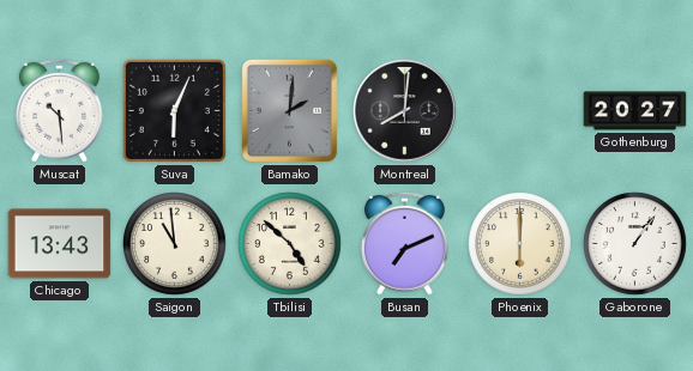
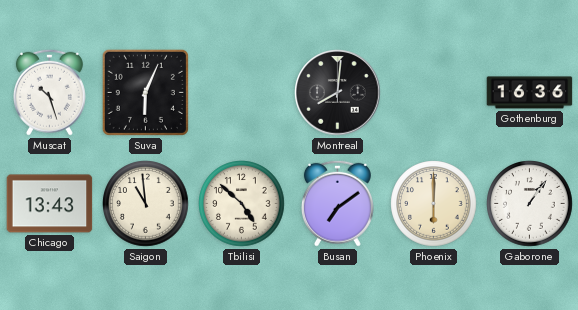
Muscat: 10:29 -> 10:27
Bamako: 2:01 -> none
Gothenburg: 20:27 -> 16:36
Busan: 7:11 -> 7:09
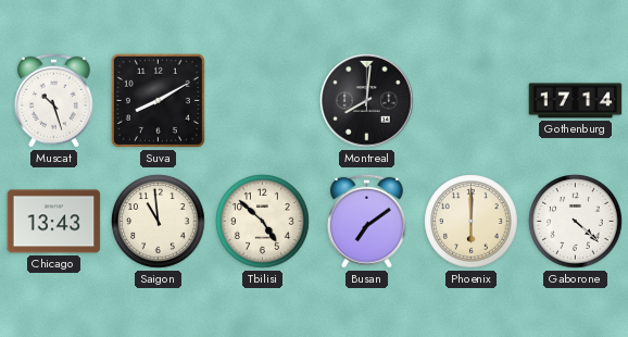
Suva: 6:04 -> 8:10
Gothenburg: 16:36 -> 17:14
Gaborone: 1:06 -> 4:22
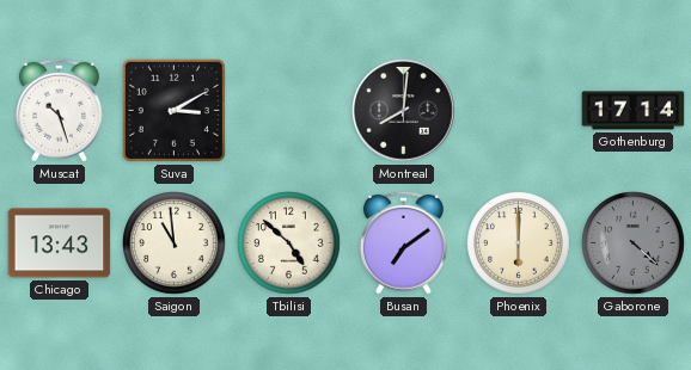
Suva: 8:10 -> 3:10
Gaborone dial: white -> grey
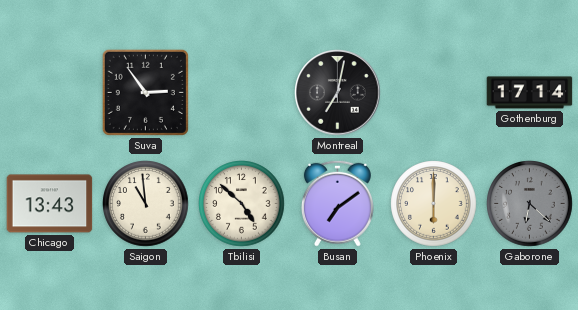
Muscat: 10:27 -> none
Suva: 3:10 -> 2:54
Montreal: 8:01 -> 7:02
Gaborone: 4:22 -> 6:22
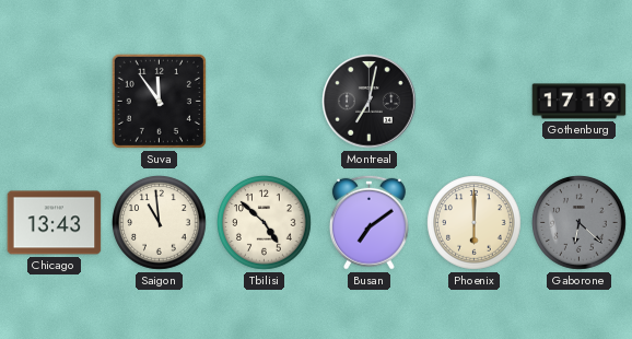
Suva: 2:54 -> 11:54
Gothenburg: 17:14 -> 17:19
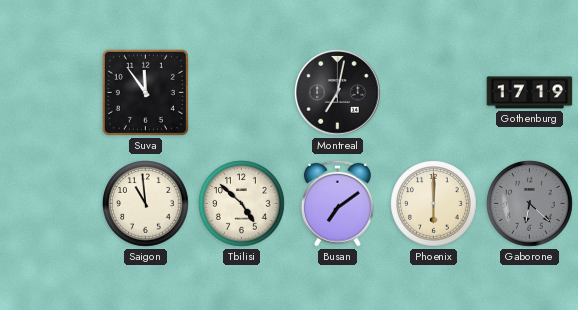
Chicago: 13:43 -> none
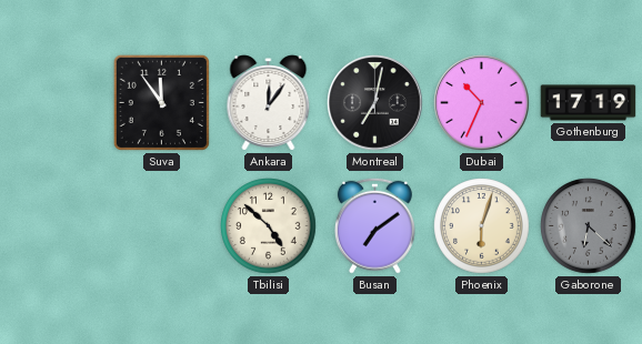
Ankara: none -> 12:06
Dubai: none -> 10:34
Saigon: 10:59 -> none
Phoenix: 6:00 -> 6:03
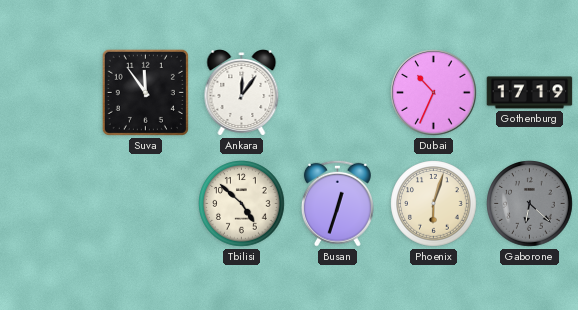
Montreal: 7:02 -> none
Busan: 7:09 -> 12:33
